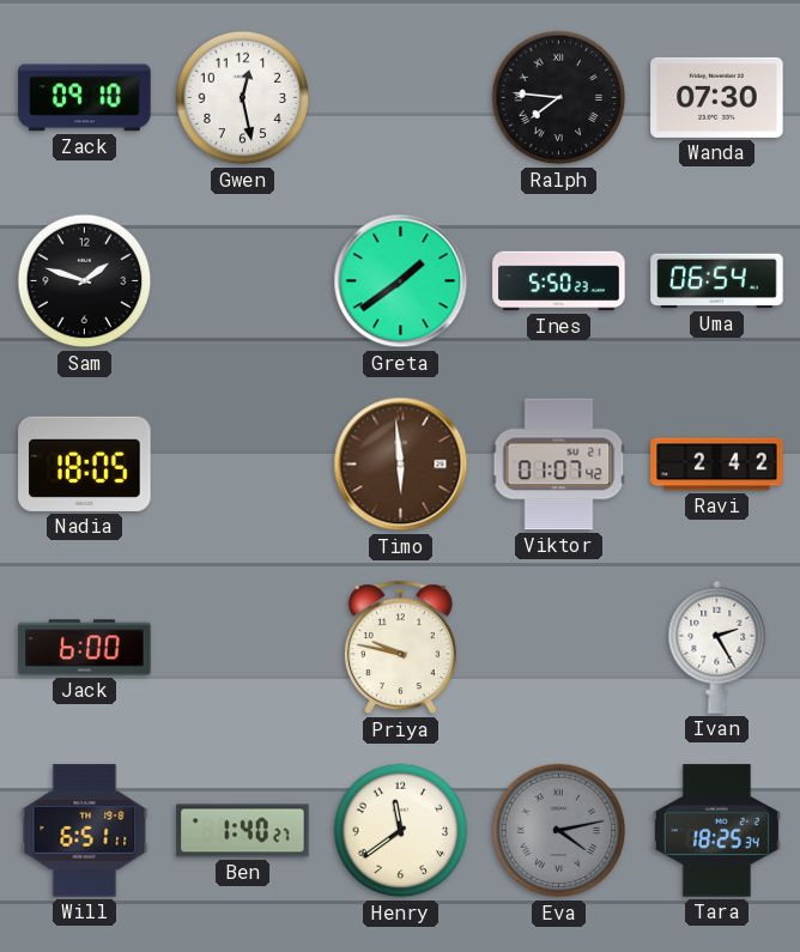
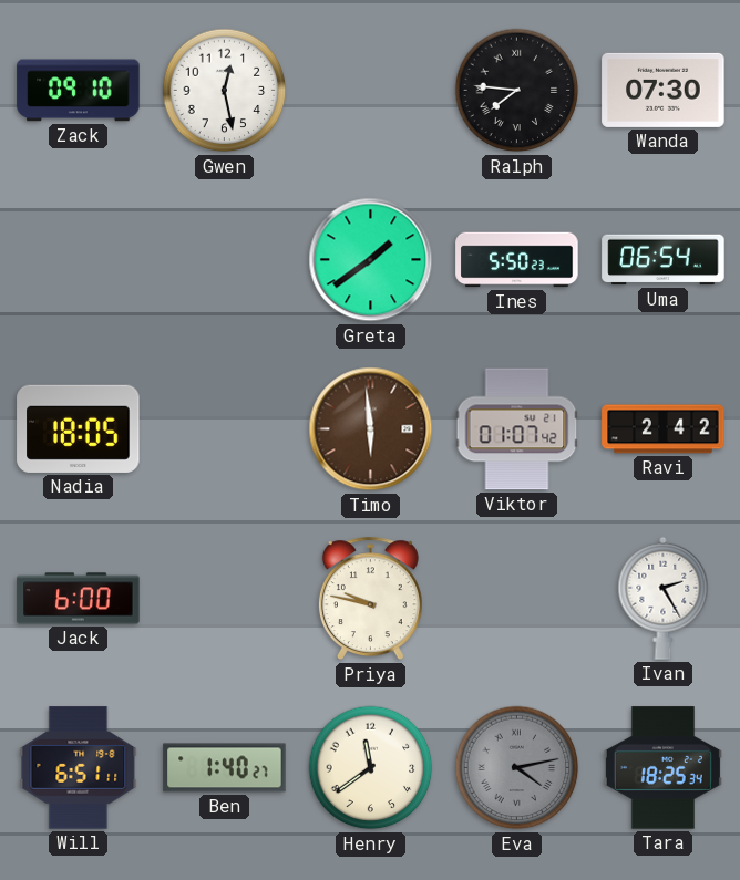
Sam: 1:48 -> none
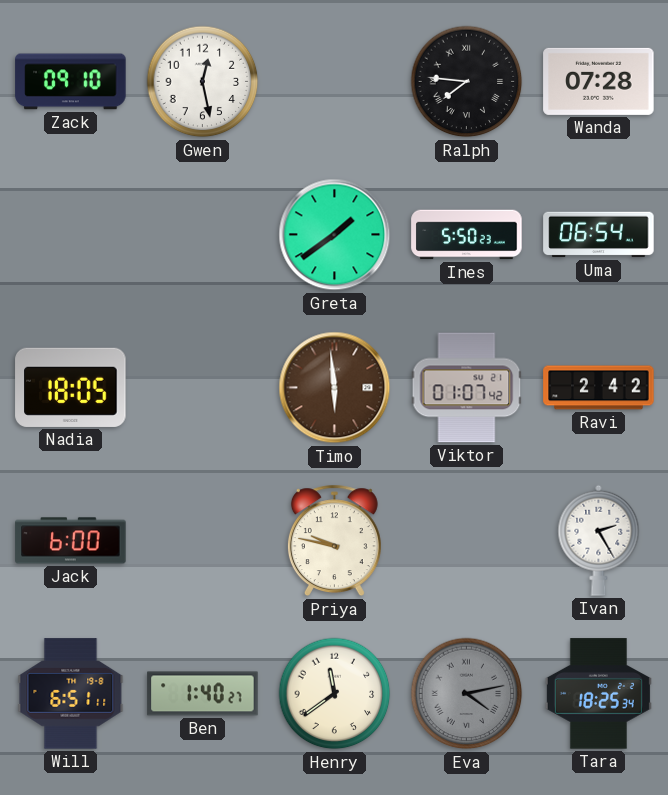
Wanda: 07:30 -> 07:28
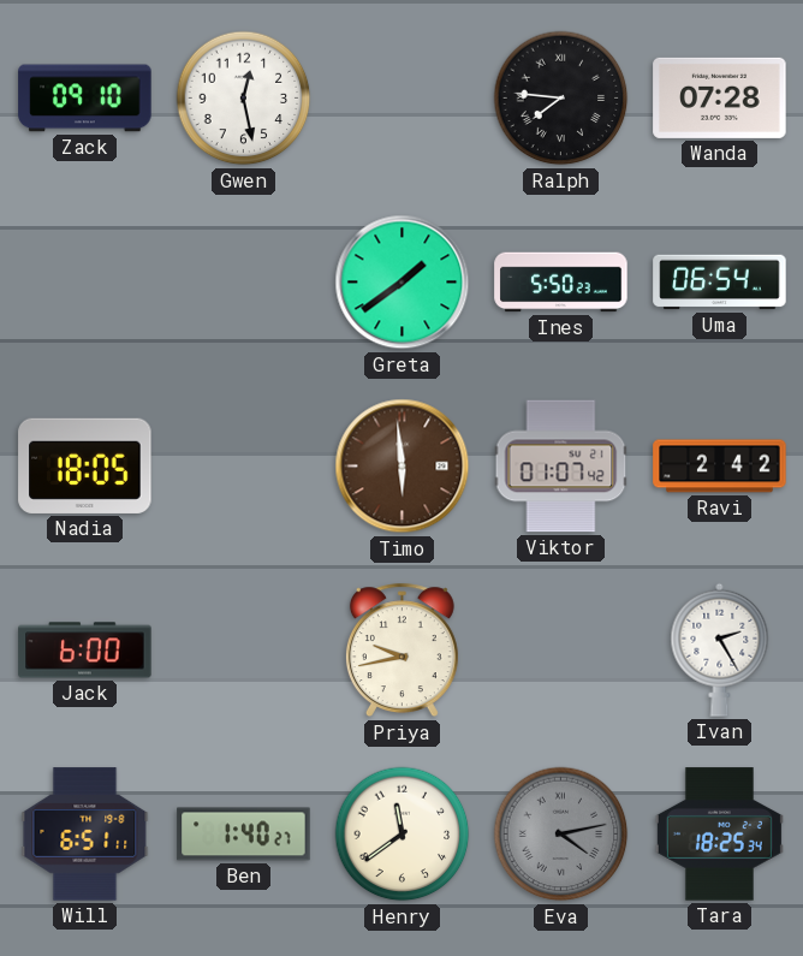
Priya: 9:47 -> 9:43
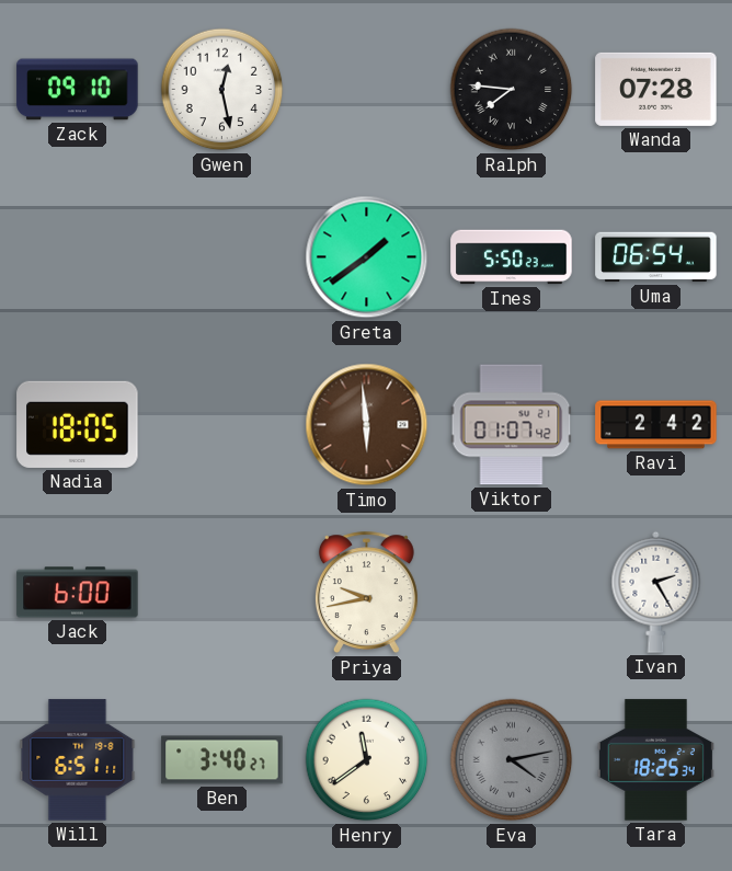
Ben: 1:40 -> 3:40
